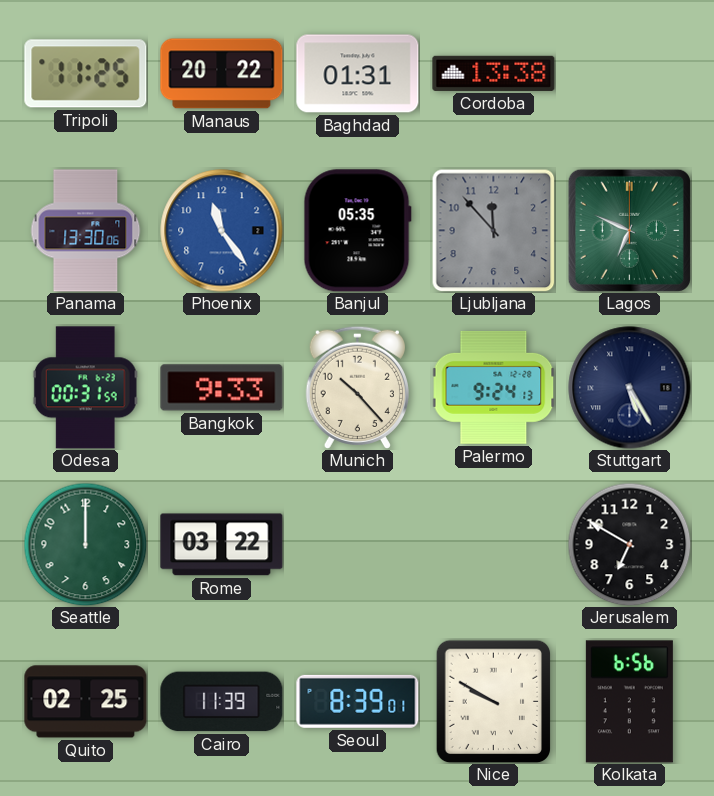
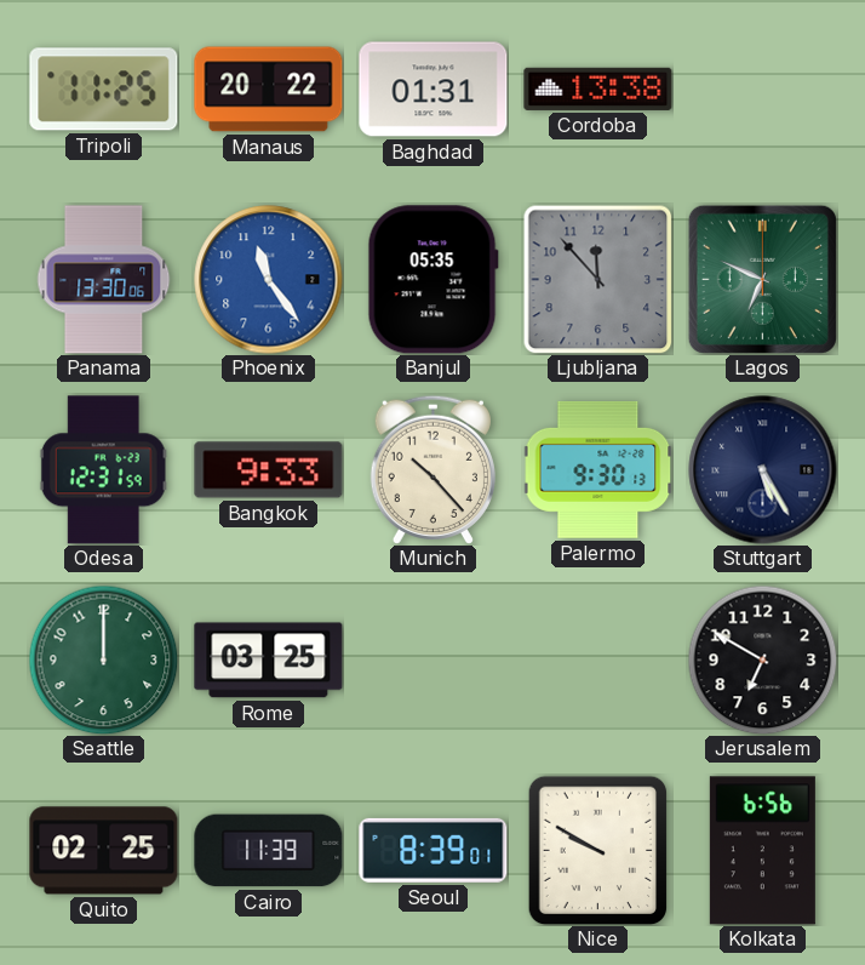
Odesa: 00:31 -> 12:31
Palermo: 9:24 -> 9:30
Rome: 03:22 -> 03:25
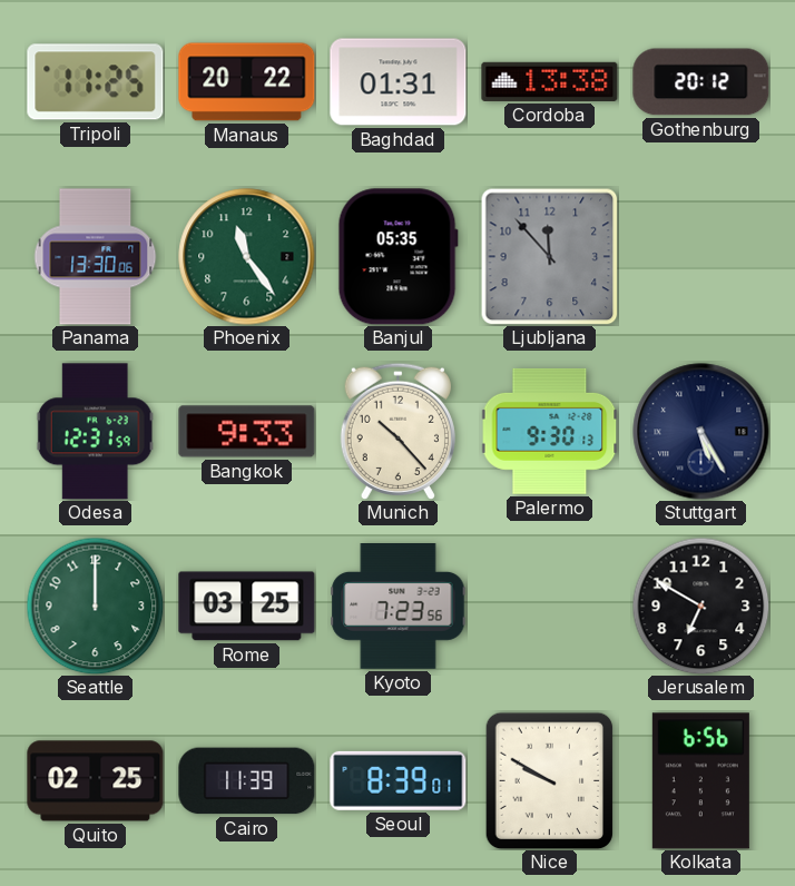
Gothenburg: none -> 20:12
Phoenix dial: blue -> green
Lagos: 6:49 -> none
Kyoto: none -> 7:23
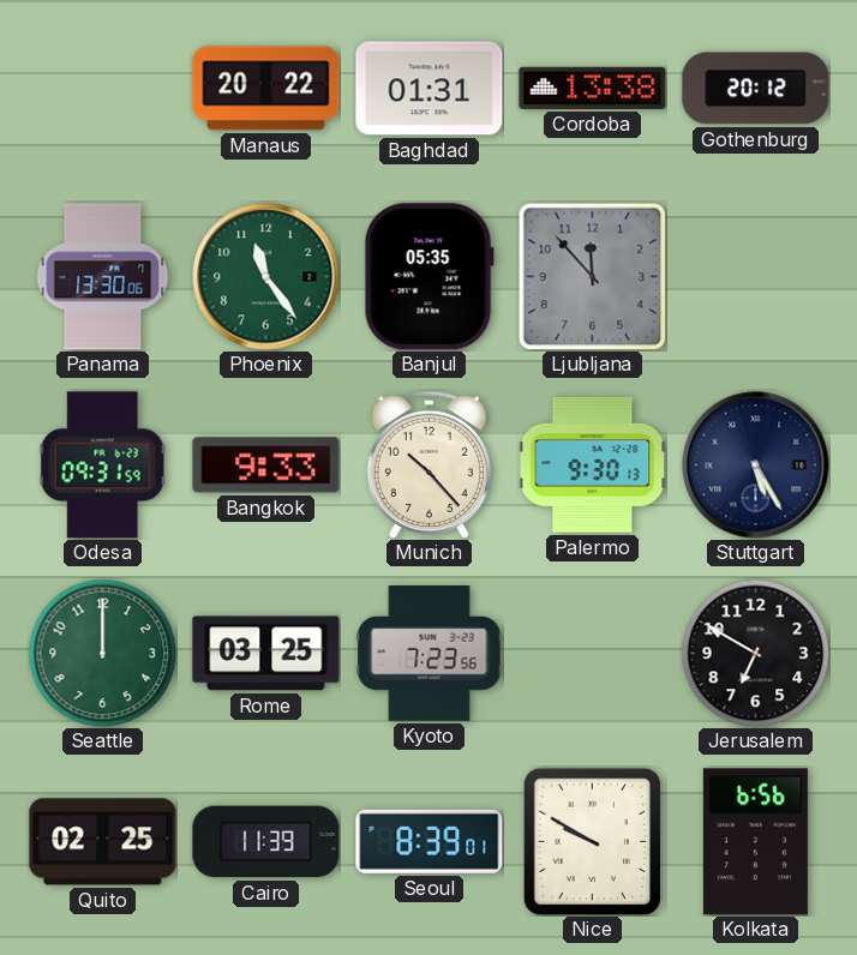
Tripoli: 11:25 -> none
Odesa: 12:31 -> 09:31
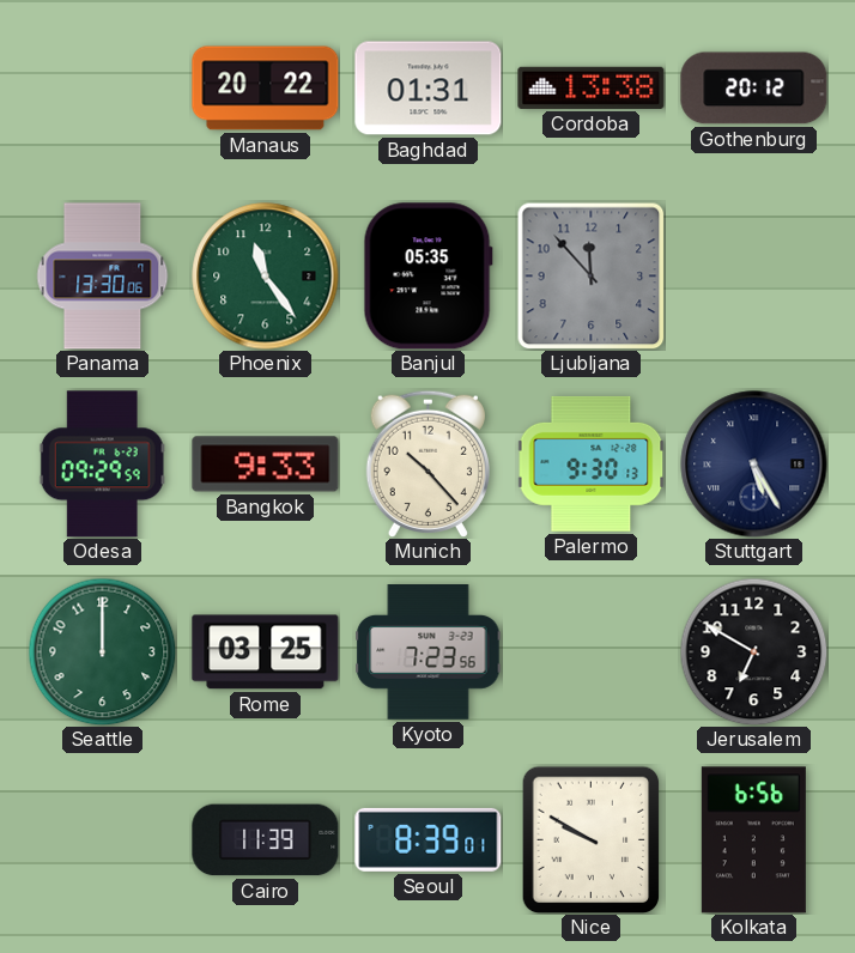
Odesa: 09:31 -> 09:29
Quito: 02:25 -> none
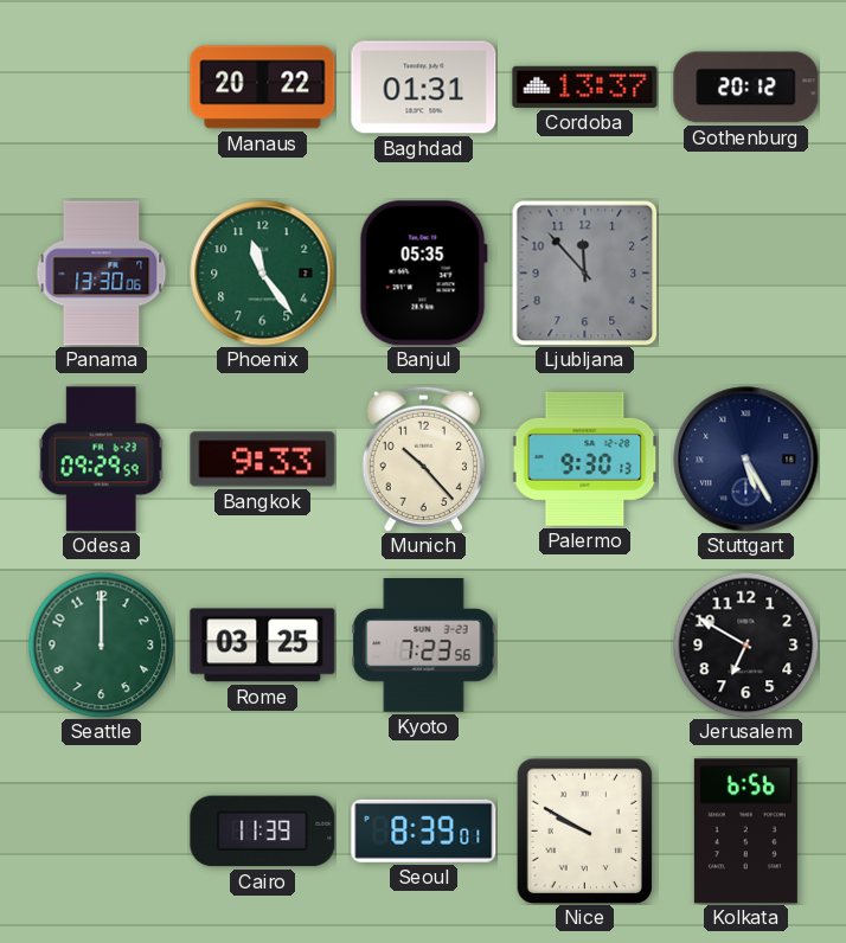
Cordoba: 13:38 -> 13:37
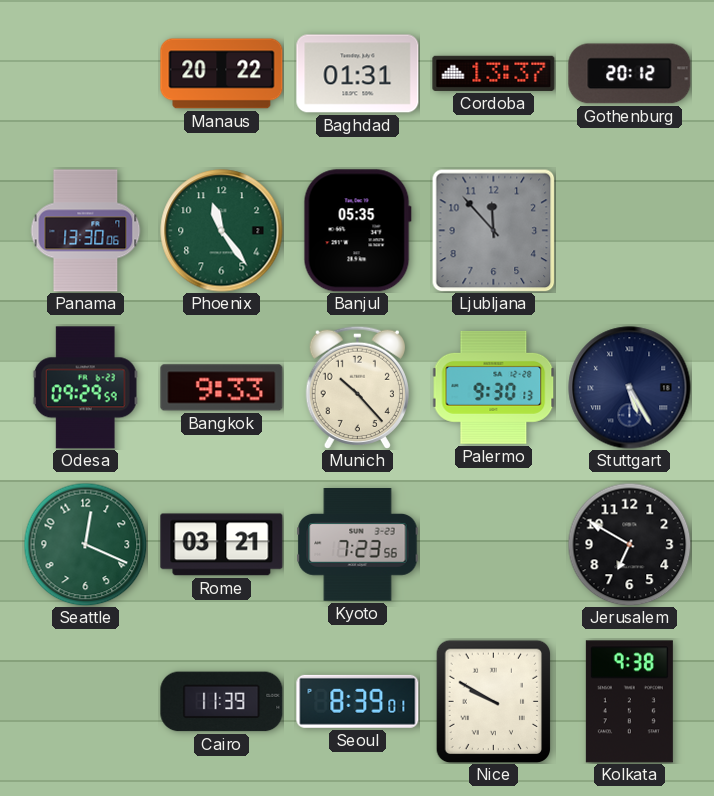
Seattle: 12:00 -> 12:19
Rome: 03:25 -> 03:21
Kolkata: 6:56 -> 9:38
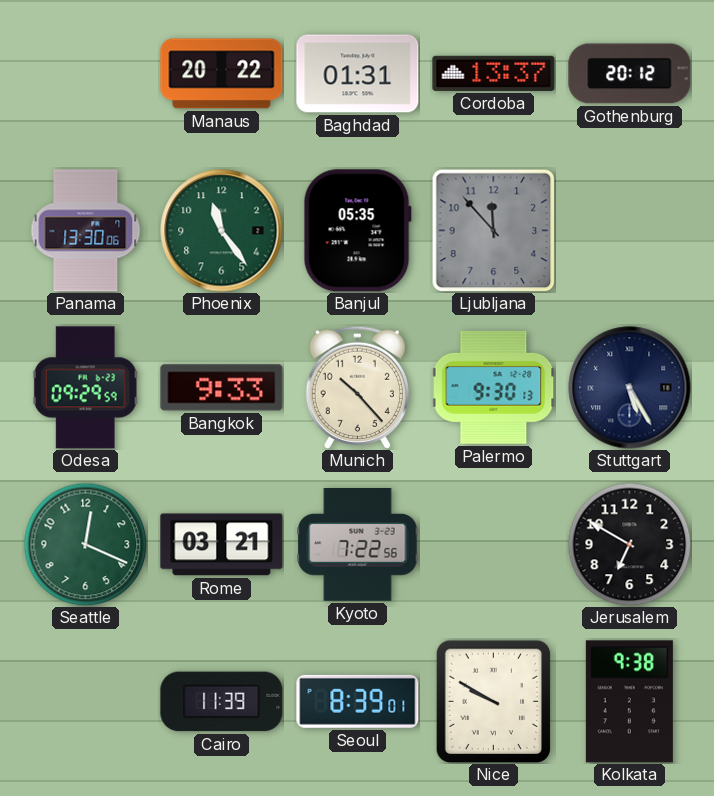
Kyoto: 7:23 -> 7:22
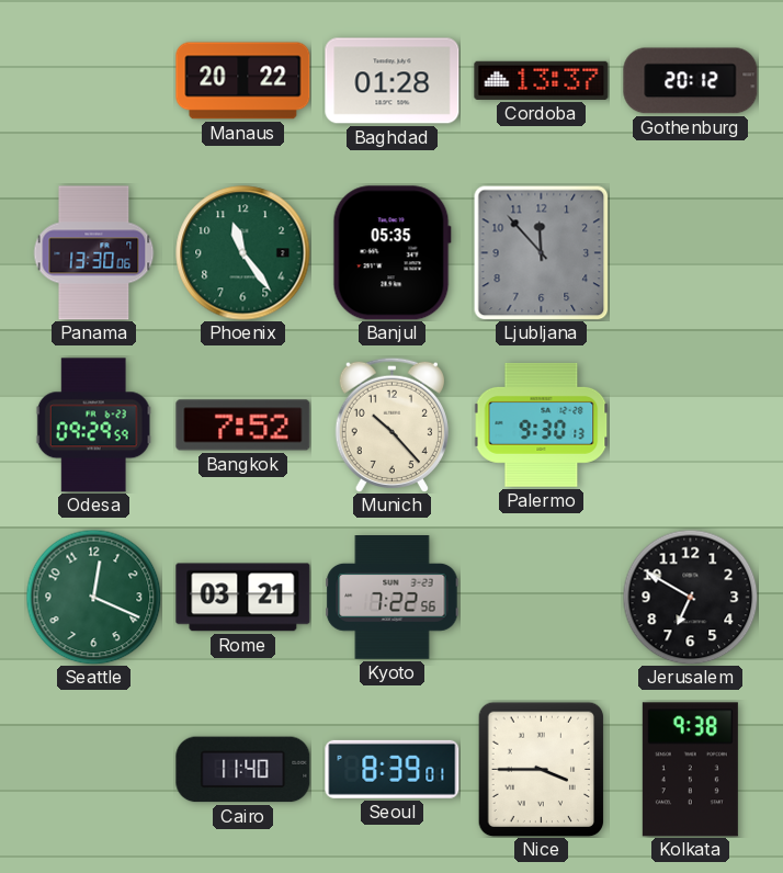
Baghdad: 01:31 -> 01:28
Bangkok: 9:33 -> 7:52
Stuttgart: 5:25 -> none
Cairo: 11:39 -> 11:40
Nice: 9:50 -> 3:45
